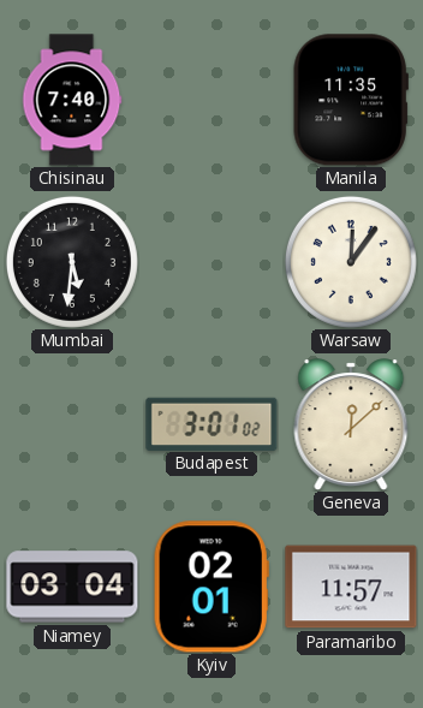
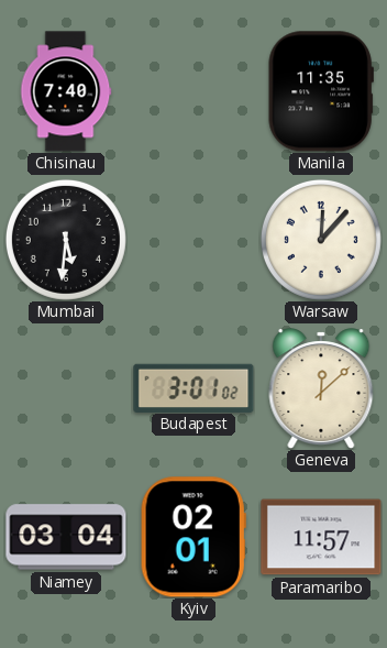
Warsaw: 12:06 -> 12:07
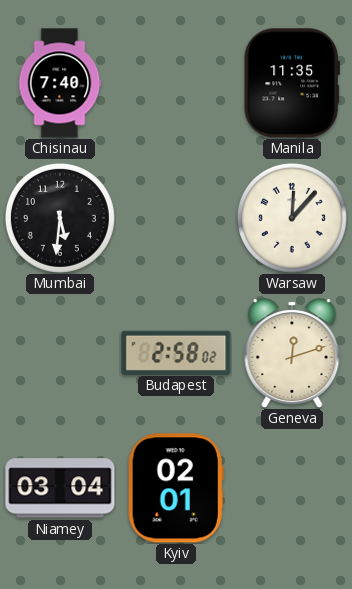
Budapest: 3:01 -> 2:58
Geneva: 12:08 -> 12:12
Paramaribo: 11:57 -> none
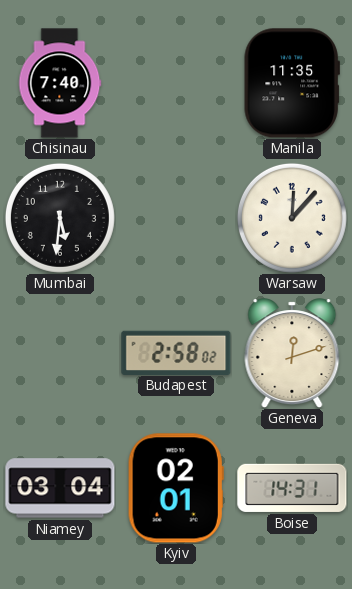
Boise: none -> 14:31
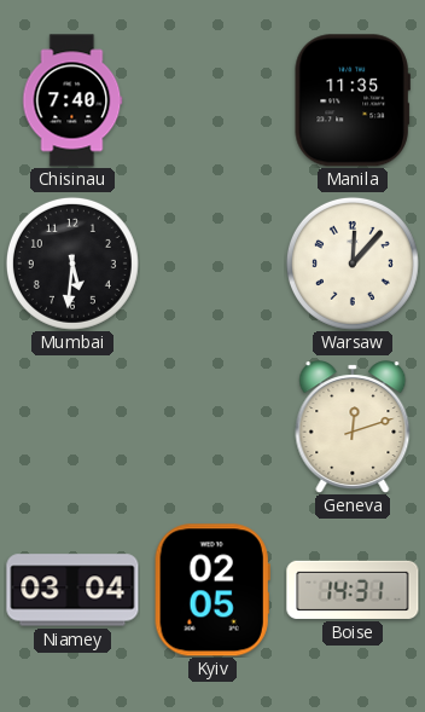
Budapest: 2:58 -> none
Kyiv: 02:01 -> 02:05
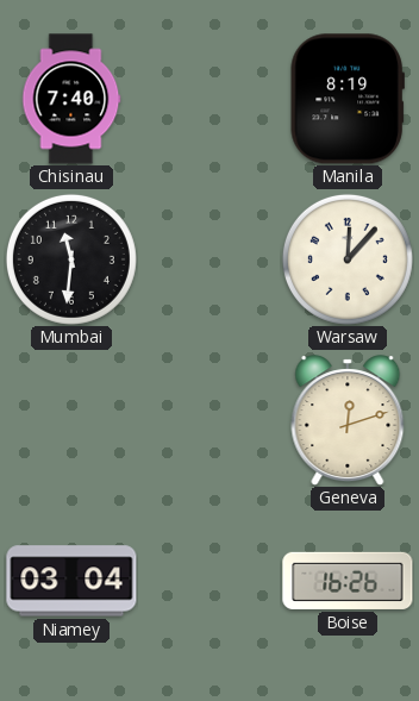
Manila: 11:35 -> 8:19
Mumbai: 5:31 -> 11:31
Kyiv: 02:05 -> none
Boise: 14:31 -> 16:26
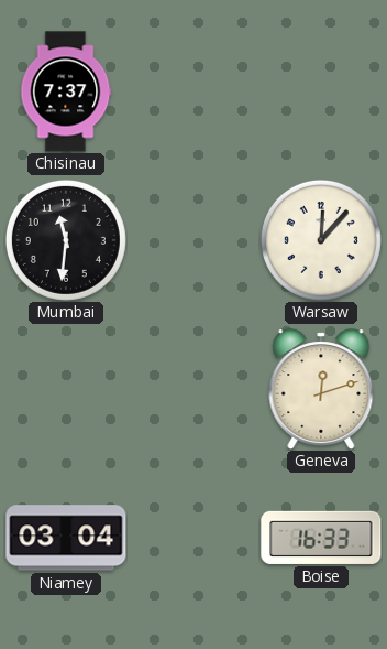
Chisinau: 7:40 -> 7:37
Manila: 8:19 -> none
Boise: 16:26 -> 16:33
